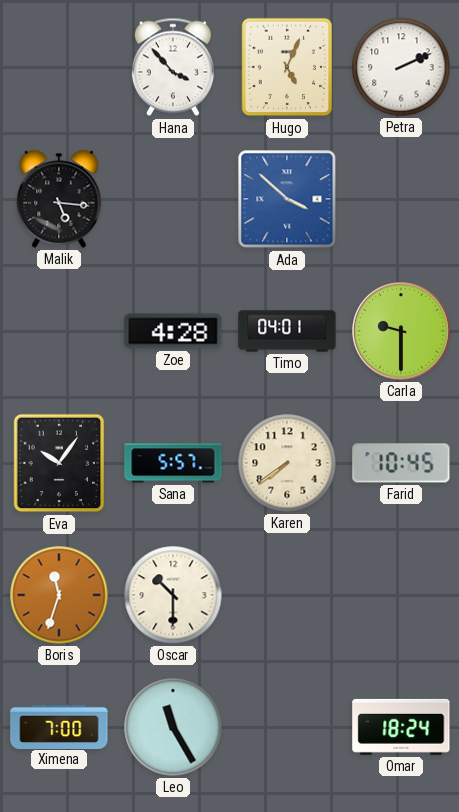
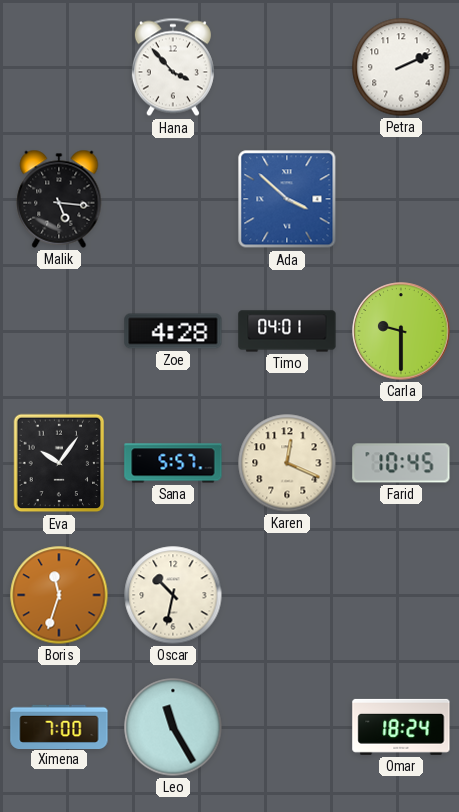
Hugo: 5:04 -> none
Karen: 7:39 -> 12:19
Oscar: 10:30 -> 10:32
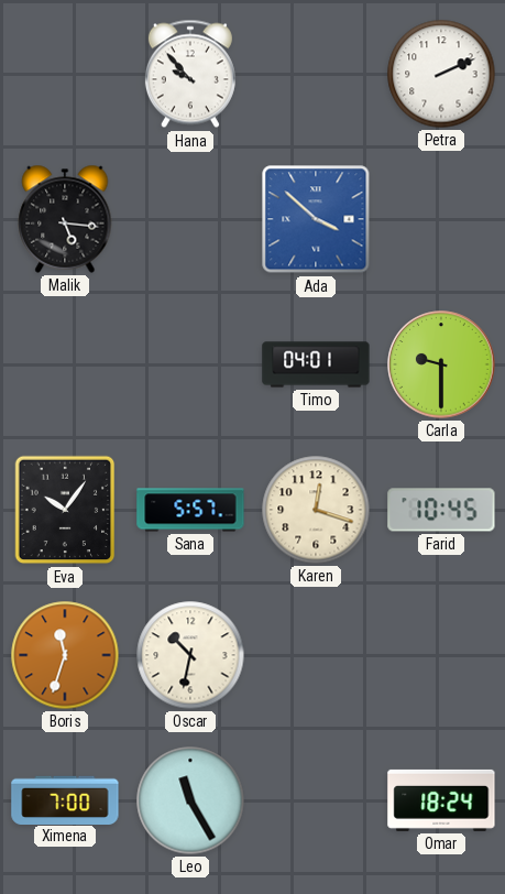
Hana: 3:53 -> 9:53
Zoe: 4:28 -> none
Karen: 12:19 -> 12:18
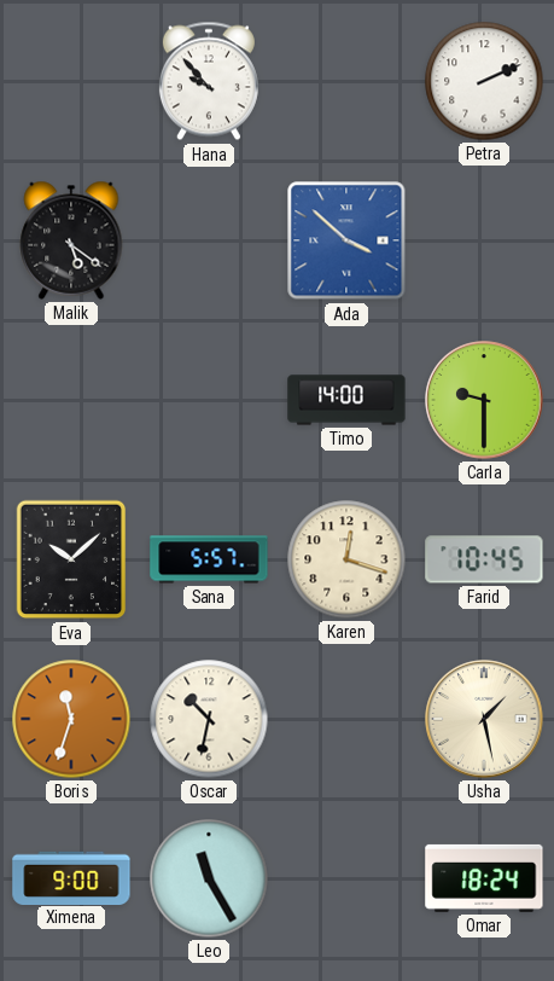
Malik: 5:16 -> 5:21
Timo: 04:01 -> 14:00
Eva: 10:06 -> 10:08
Usha: none -> 1:28
Ximena: 7:00 -> 9:00
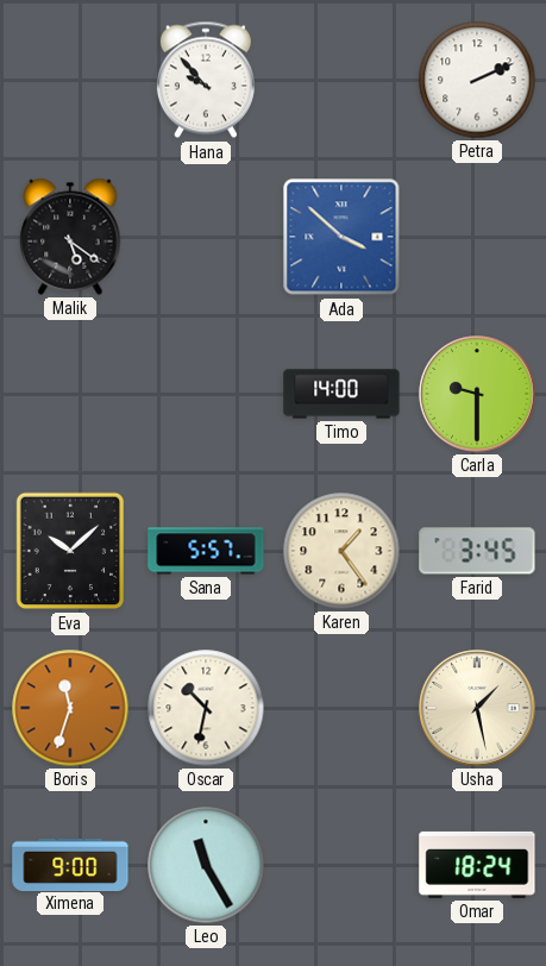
Karen: 12:18 -> 1:24
Farid: 10:45 -> 3:45
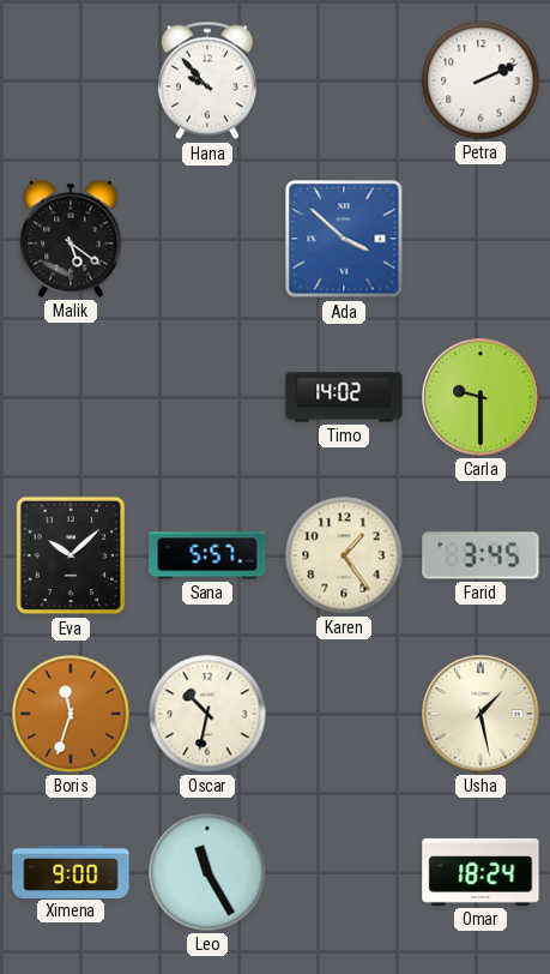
Timo: 14:00 -> 14:02
